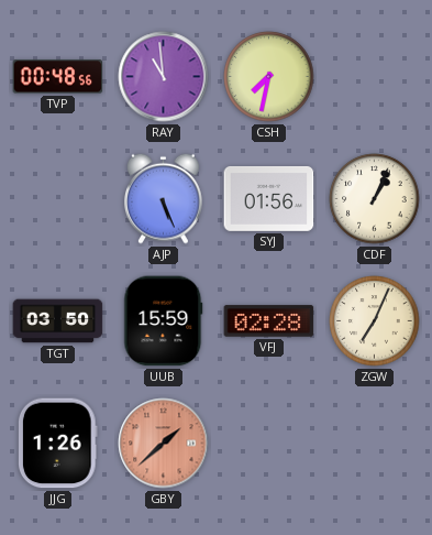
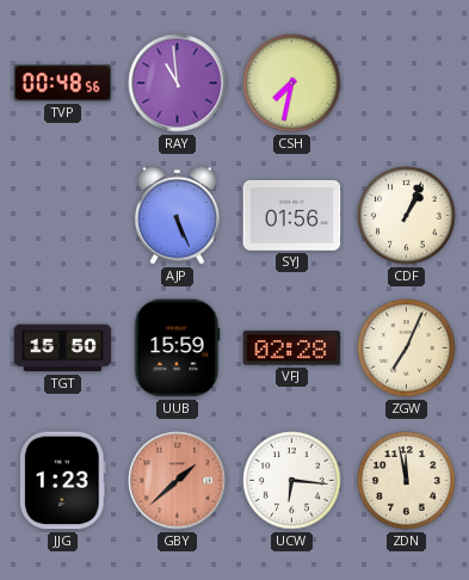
TGT: 03:50 -> 15:50
JJG: 1:26 -> 1:23
UCW: none -> 6:16
ZDN: none -> 11:58
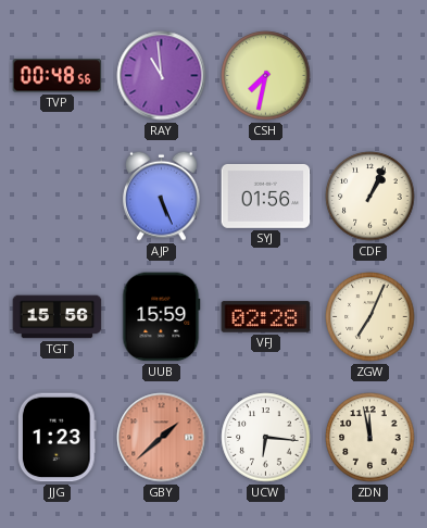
TGT: 15:50 -> 15:56
